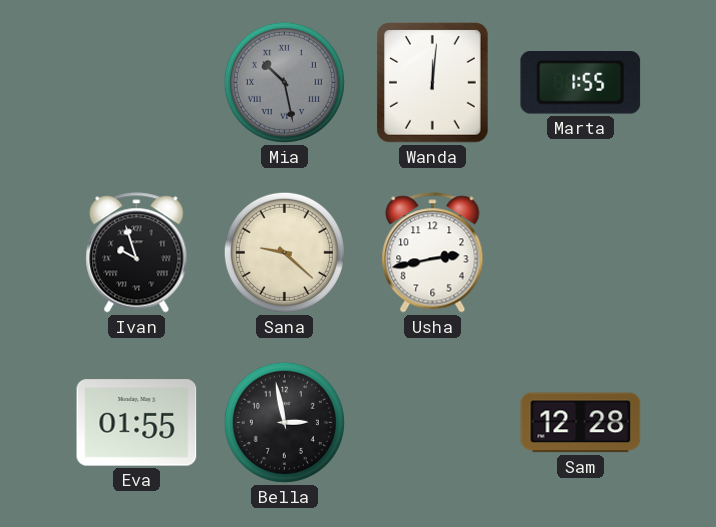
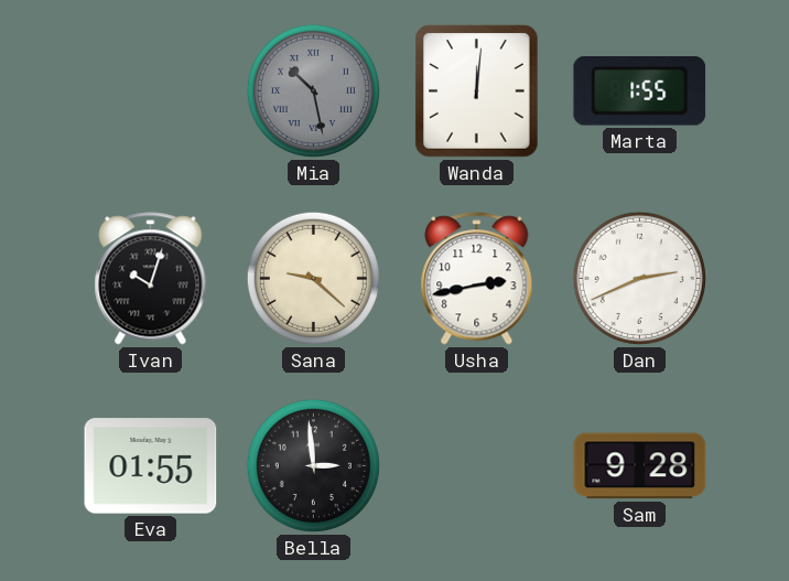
Ivan: 9:57 -> 10:03
Dan: none -> 2:41
Bella: 2:58 -> 2:59
Sam: 12:28 -> 9:28
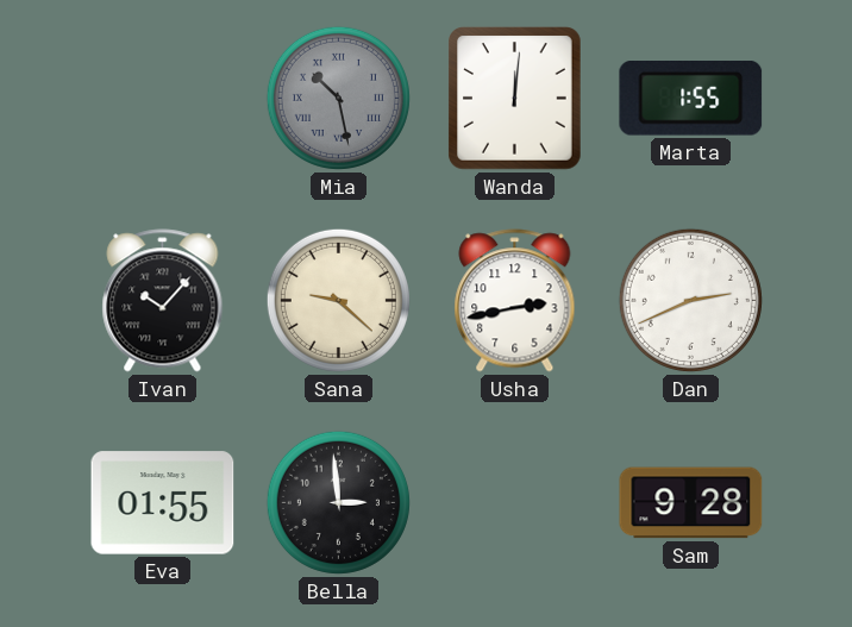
Ivan: 10:03 -> 10:07
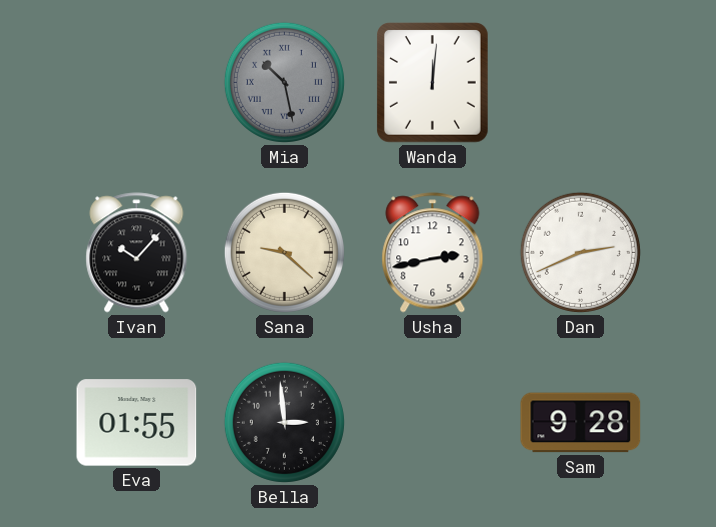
Marta: 1:55 -> none
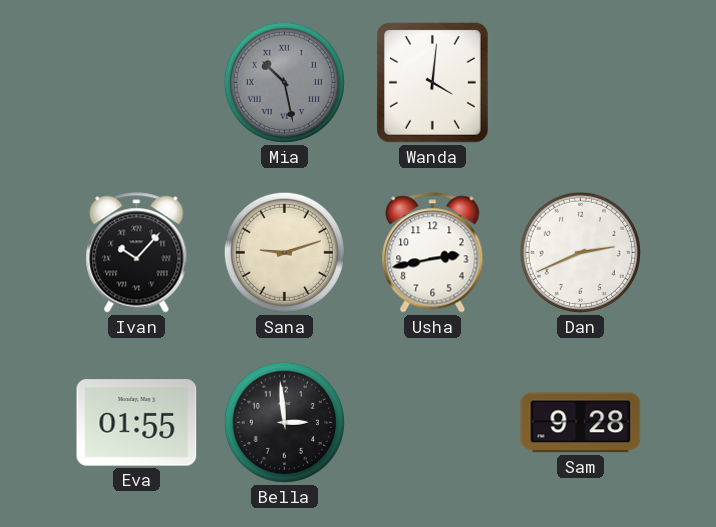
Wanda: 12:01 -> 4:01
Sana: 9:22 -> 9:12
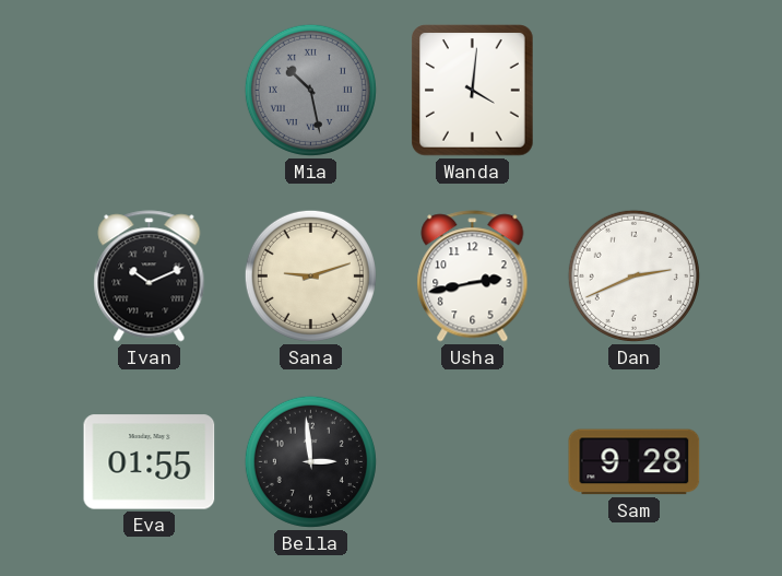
Ivan: 10:07 -> 10:11
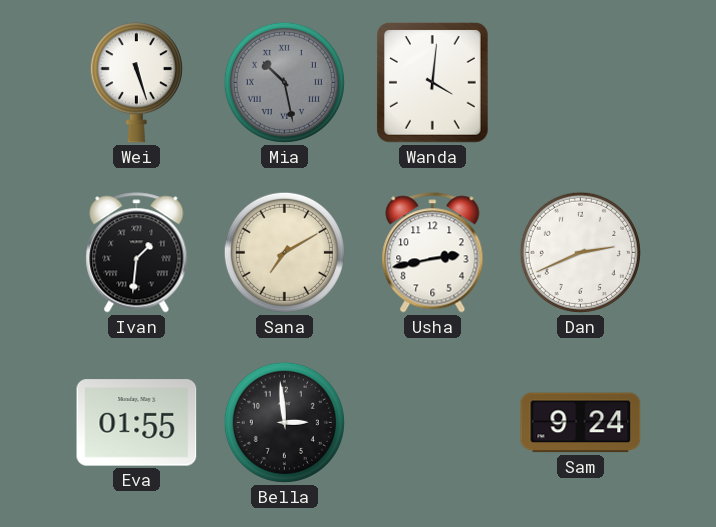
Wei: none -> 5:27
Ivan: 10:11 -> 1:31
Sana: 9:12 -> 7:10
Sam: 9:28 -> 9:24
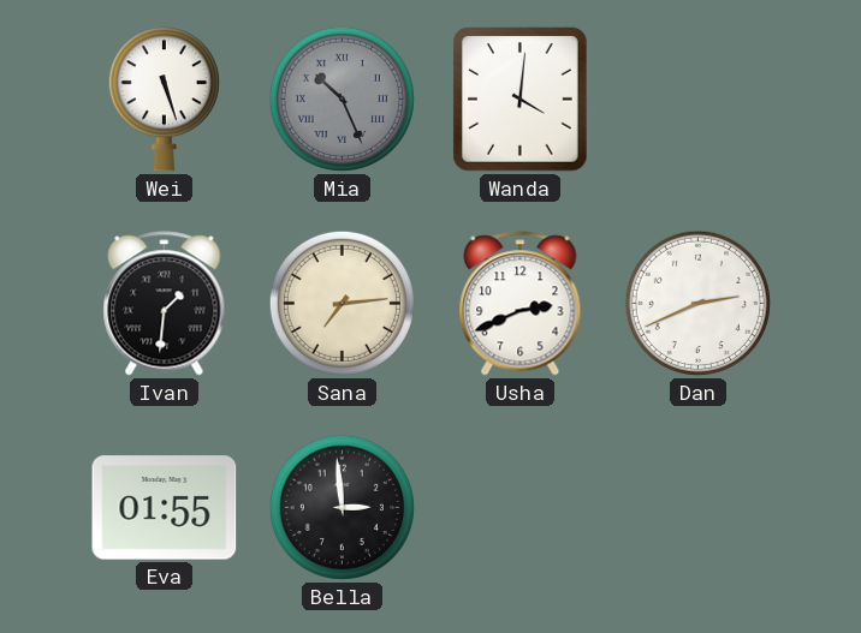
Mia: 10:28 -> 10:26
Sana: 7:10 -> 7:14
Usha: 2:43 -> 2:41
Sam: 9:24 -> none
